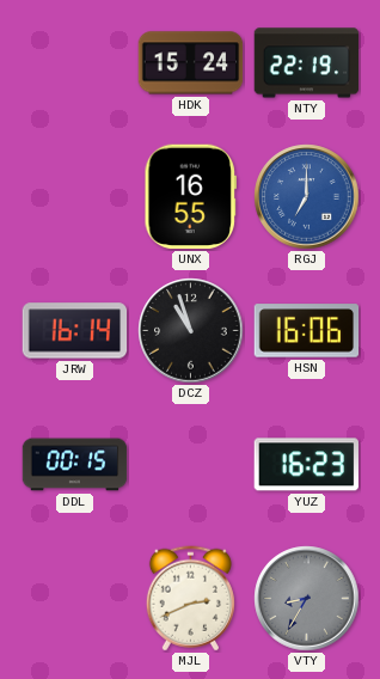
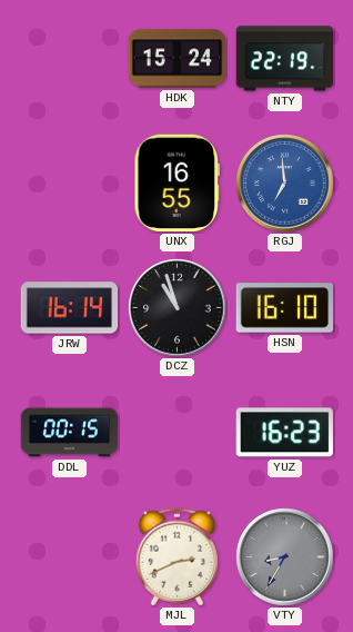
RGJ: 7:00 -> 6:59
HSN: 16:06 -> 16:10
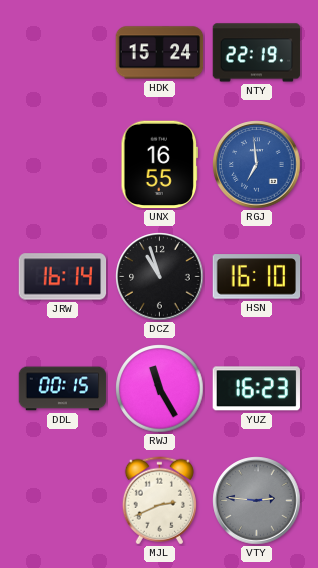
RWJ: none -> 11:25
VTY: 8:35 -> 2:46
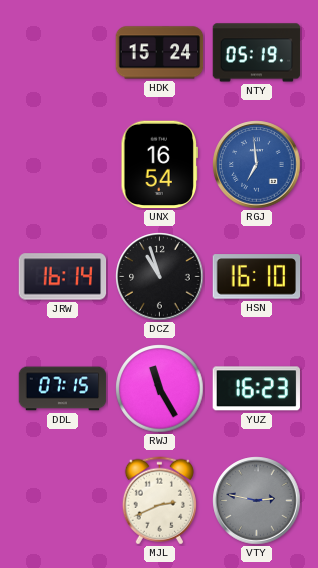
NTY: 22:19 -> 05:19
UNX: 16:55 -> 16:54
DDL: 00:15 -> 07:15
VTY: 2:46 -> 2:47
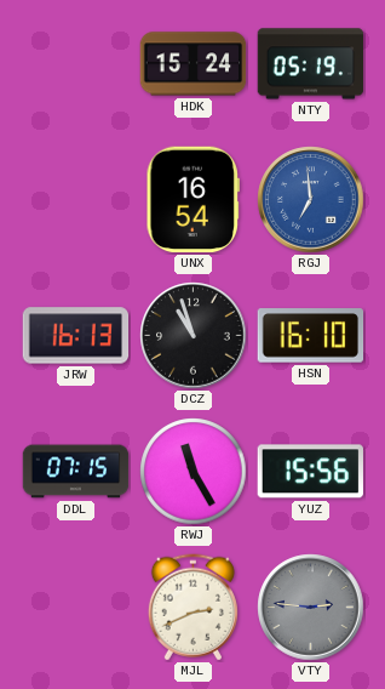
JRW: 16:14 -> 16:13
YUZ: 16:23 -> 15:56
VTY: 2:47 -> 2:46
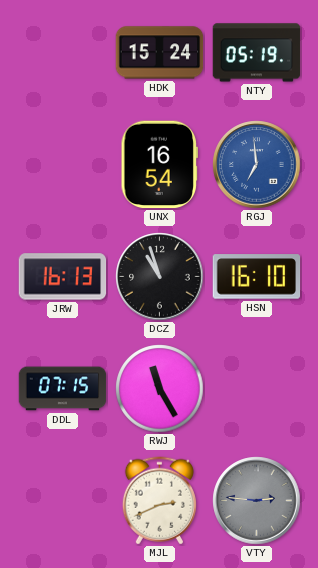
YUZ: 15:56 -> none
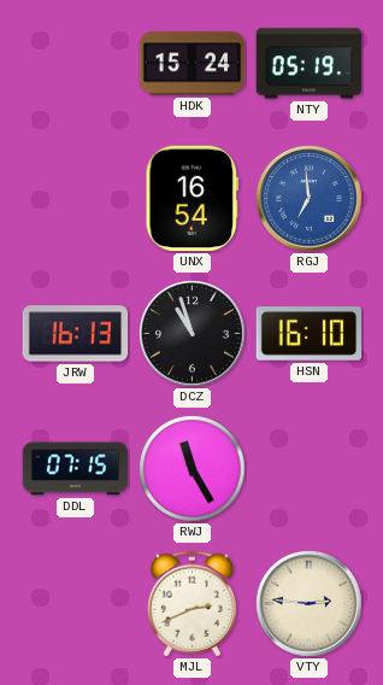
VTY dial: grey -> cream
